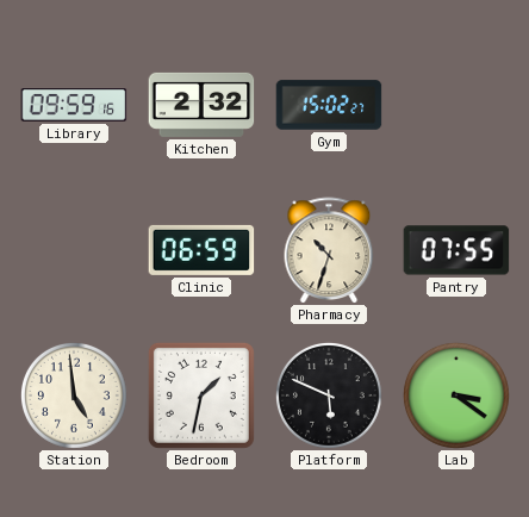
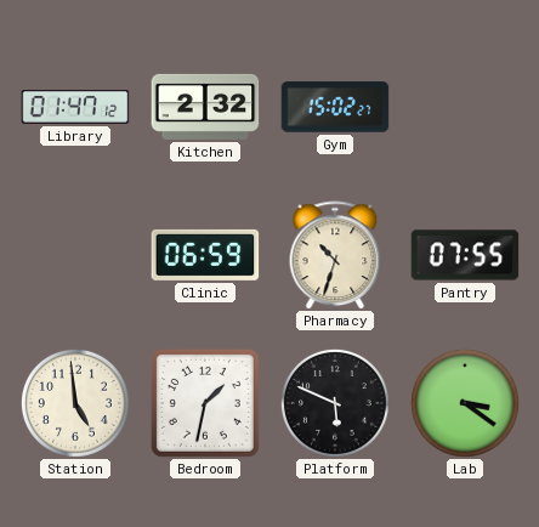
Library: 09:59 -> 01:47
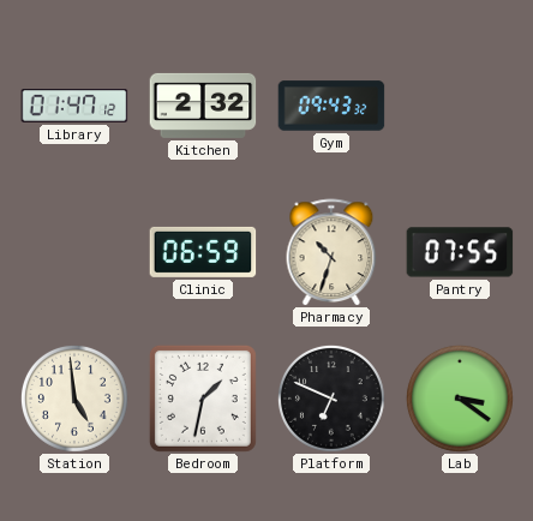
Gym: 15:02 -> 09:43
Platform: 5:49 -> 6:49
